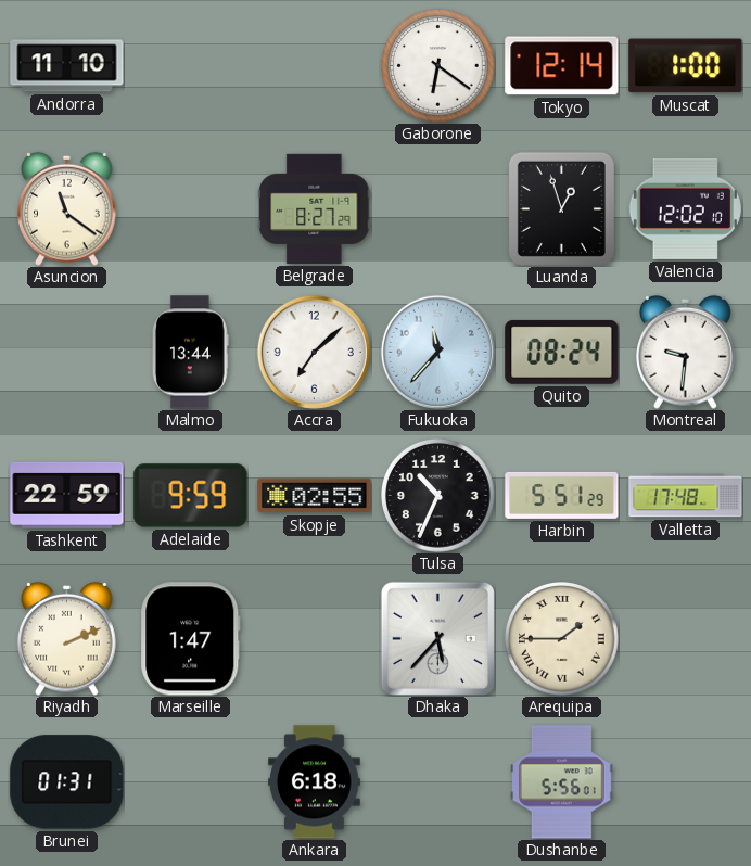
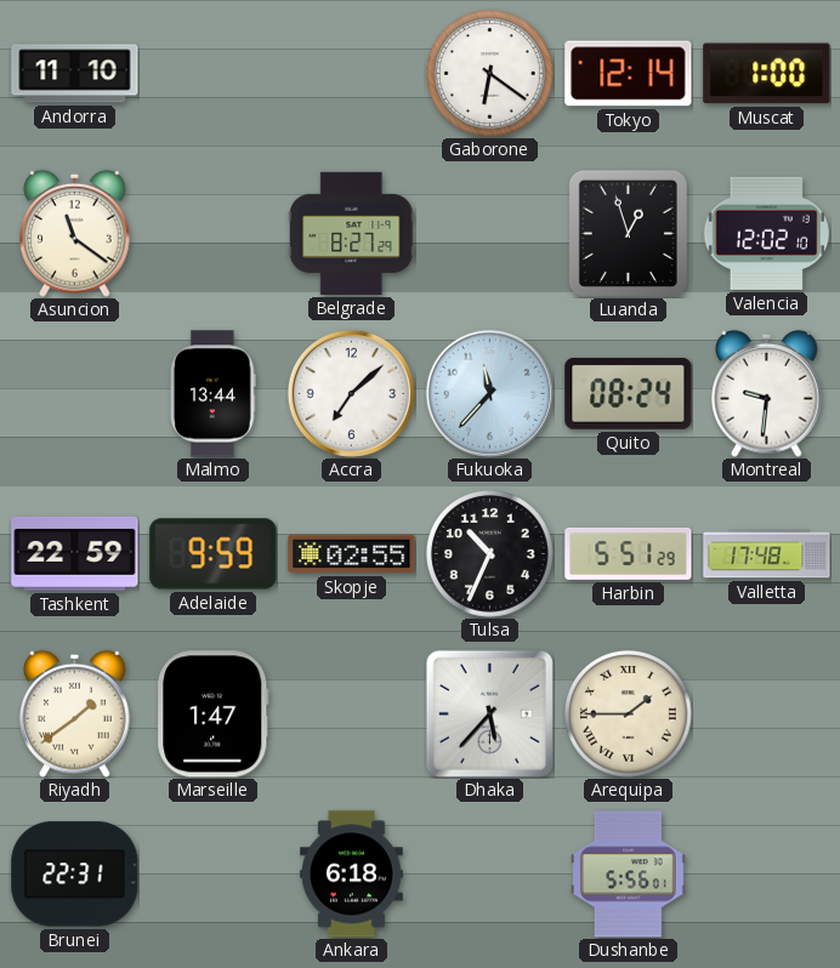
Riyadh: 2:11 -> 1:39
Brunei: 01:31 -> 22:31
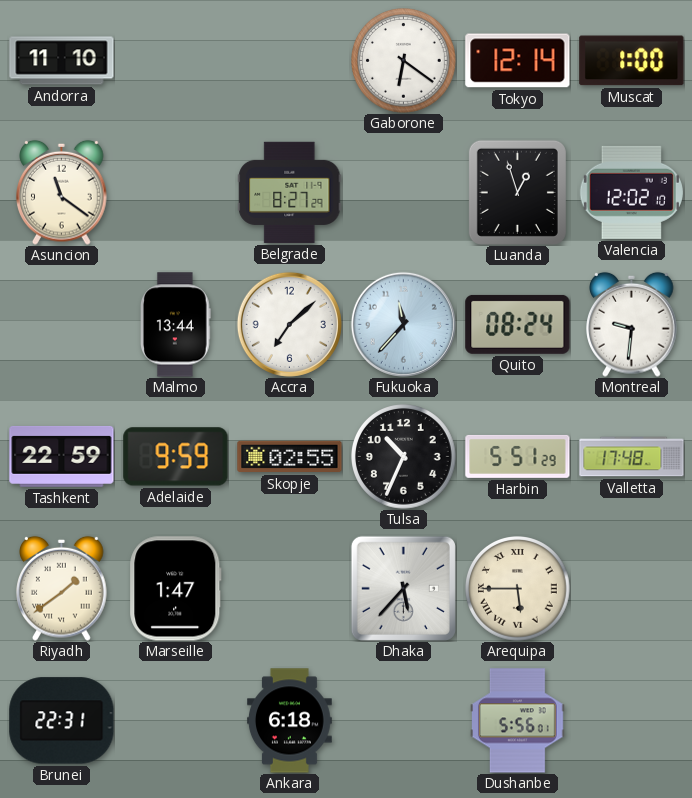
Arequipa: 1:45 -> 5:45
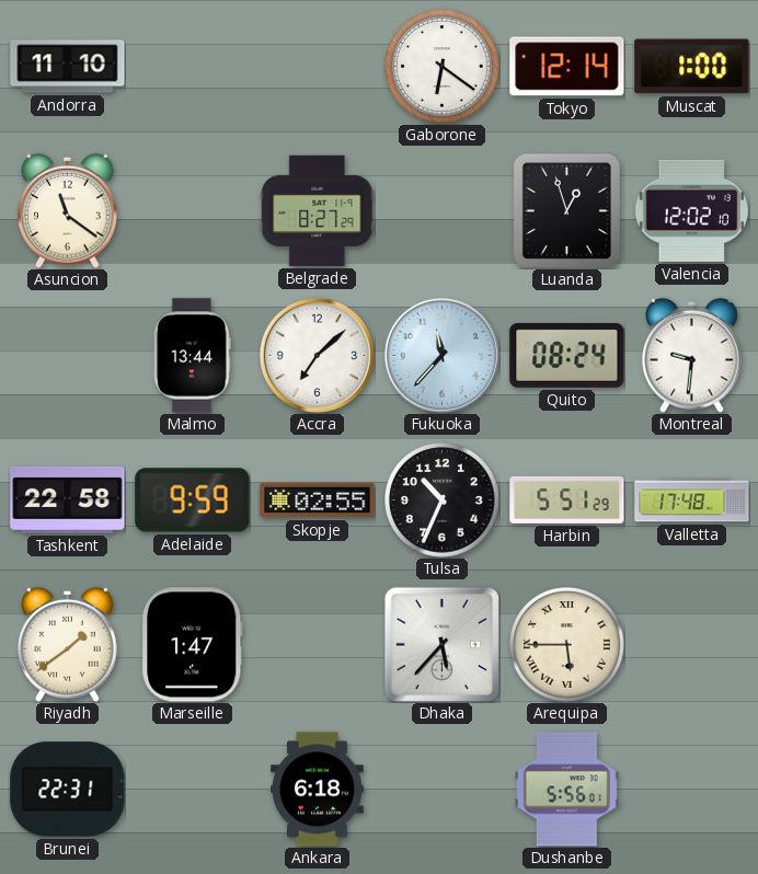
Tashkent: 22:59 -> 22:58
